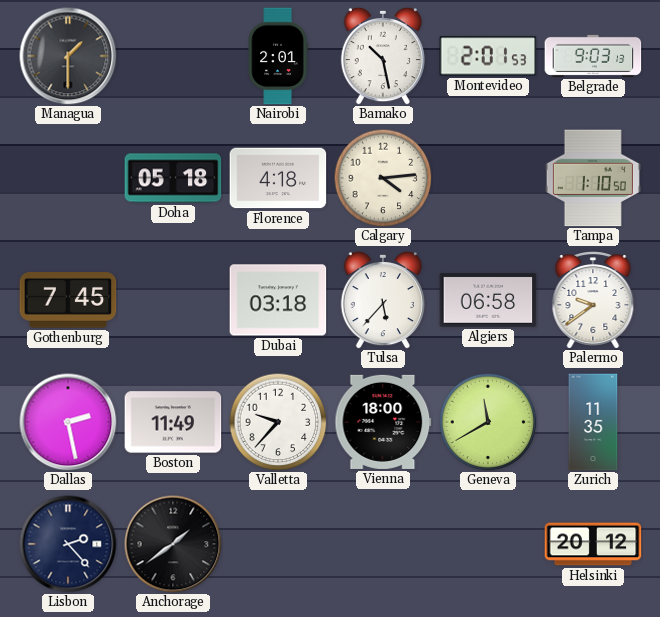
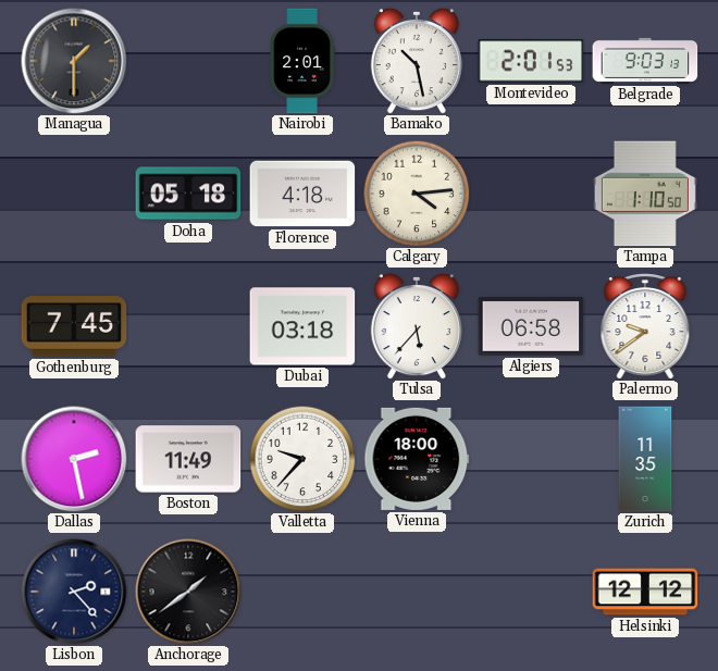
Geneva: 11:40 -> none
Helsinki: 20:12 -> 12:12
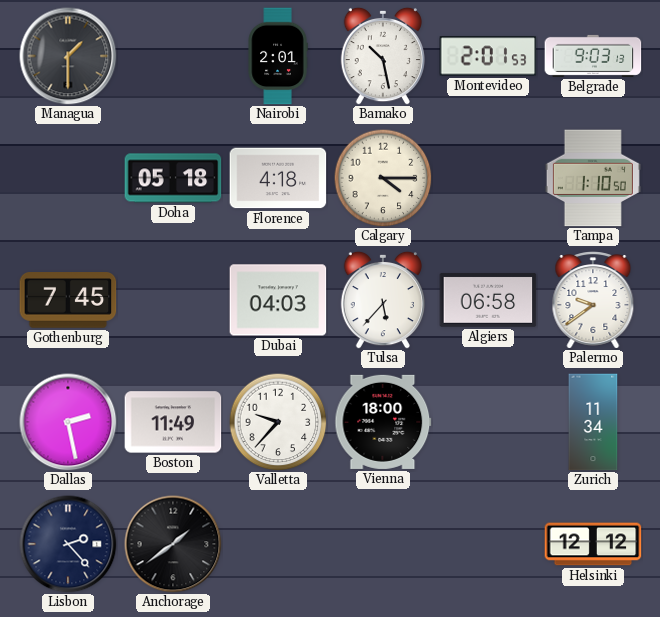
Calgary: 4:14 -> 4:15
Dubai: 03:18 -> 04:03
Zurich: 11:35 -> 11:34
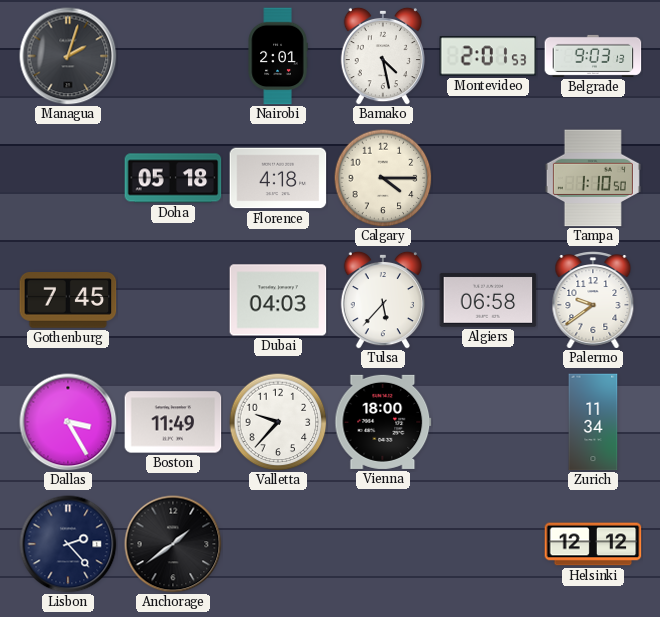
Managua: 1:30 -> 2:03
Bamako: 10:28 -> 4:28
Dallas: 2:28 -> 3:25
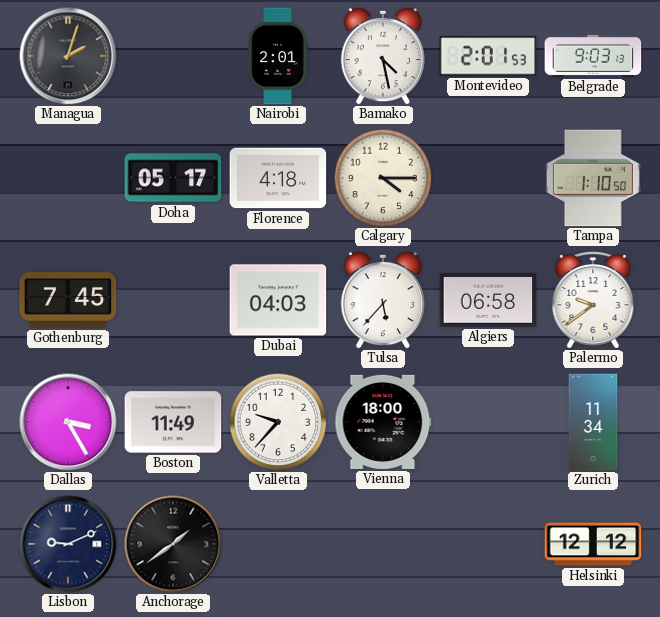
Doha: 05:18 -> 05:17
Lisbon: 2:23 -> 9:11
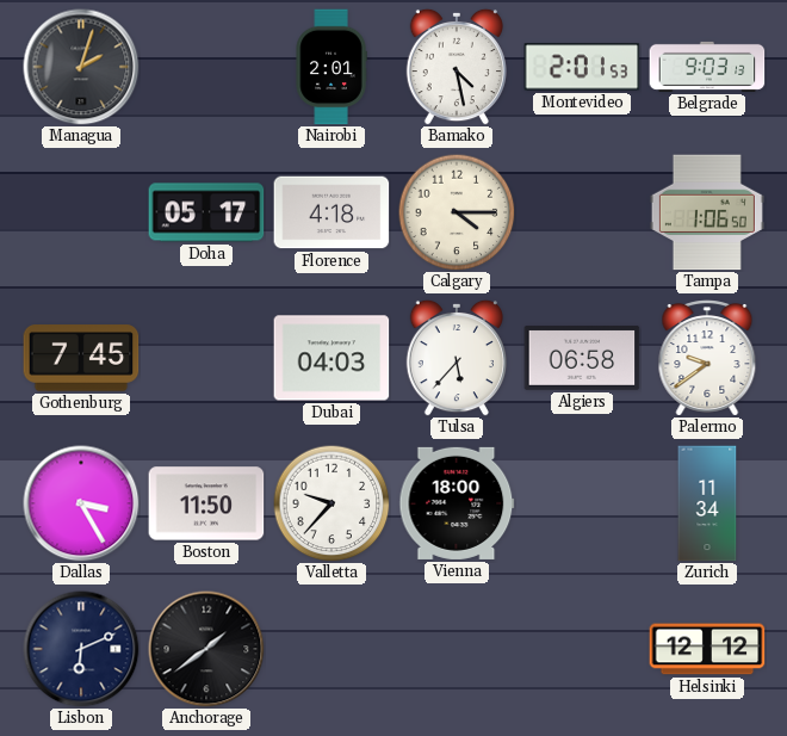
Tampa: 1:10 -> 1:06
Boston: 11:49 -> 11:50
Lisbon: 9:11 -> 6:11
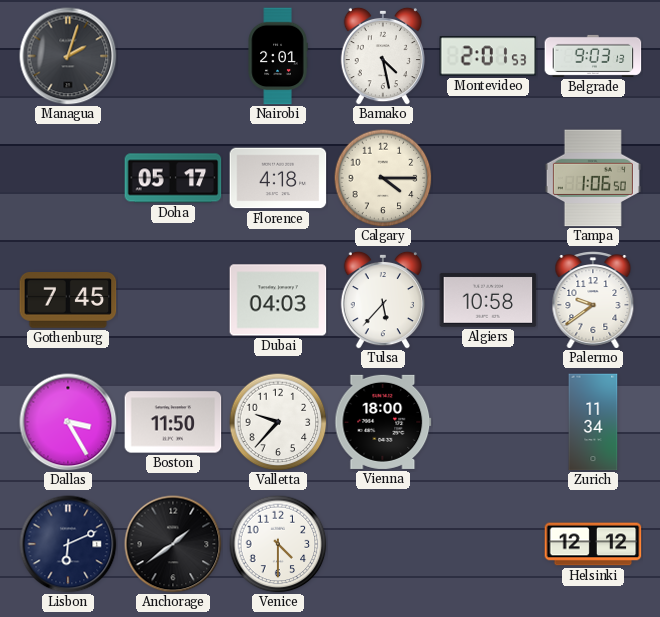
Algiers: 06:58 -> 10:58
Venice: none -> 4:30
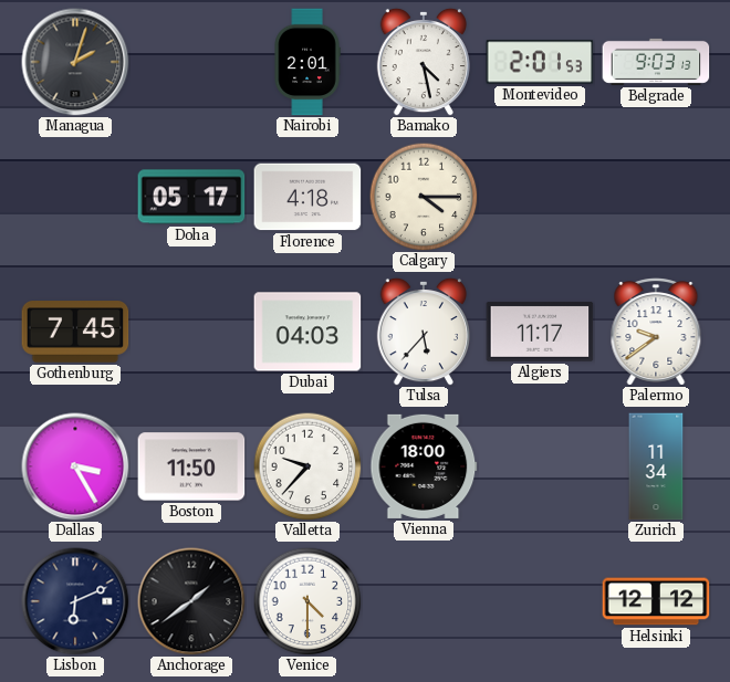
Tampa: 1:06 -> none
Algiers: 10:58 -> 11:17
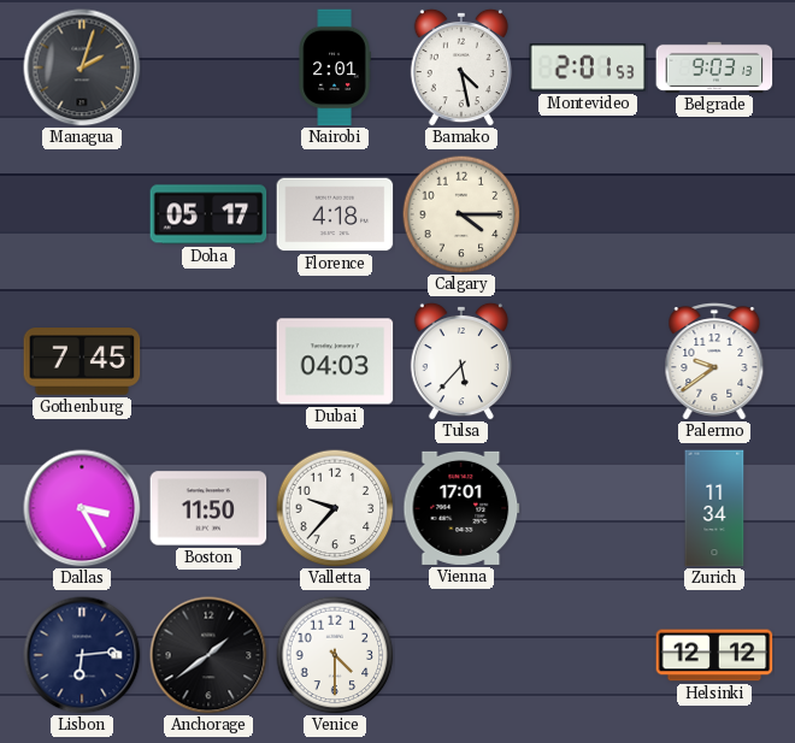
Algiers: 11:17 -> none
Vienna: 18:00 -> 17:01
Lisbon: 6:11 -> 6:14
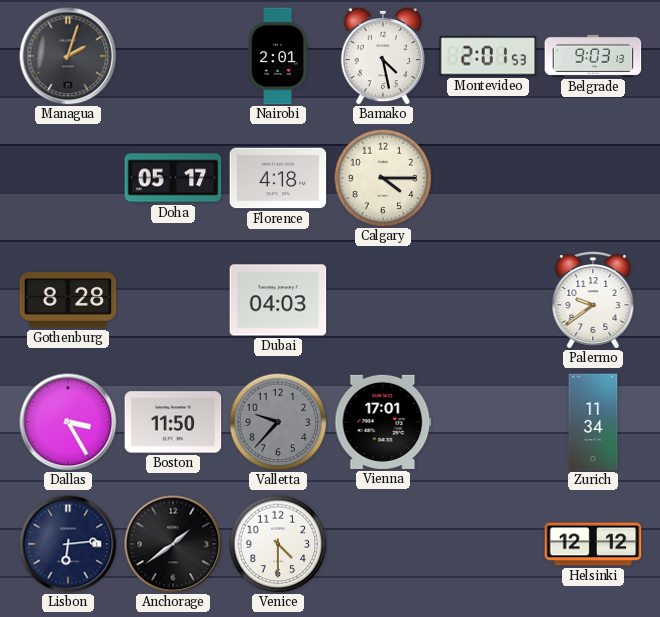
Gothenburg: 7:45 -> 8:28
Tulsa: 5:37 -> none
Valletta dial: white -> grey
